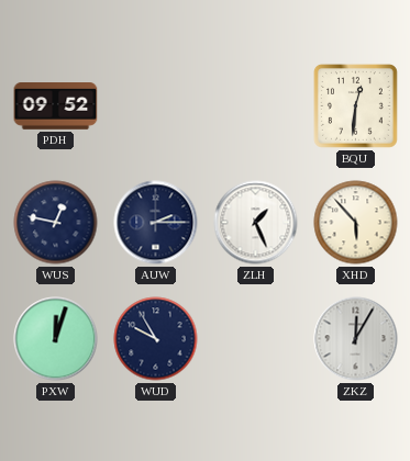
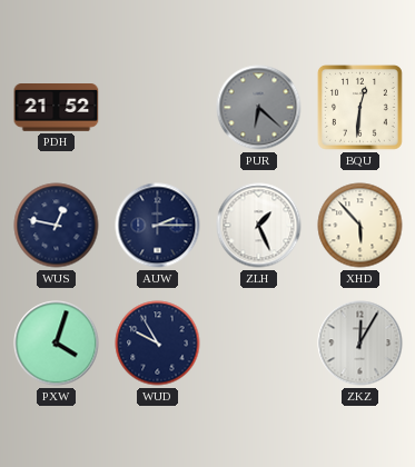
PDH: 09:52 -> 21:52
PUR: none -> 6:22
PXW: 12:03 -> 4:03
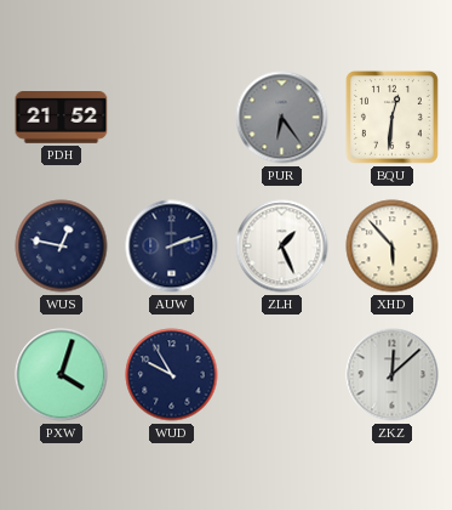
PUR: 6:22 -> 6:24
AUW: 2:15 -> 2:12
ZKZ: 12:05 -> 12:08
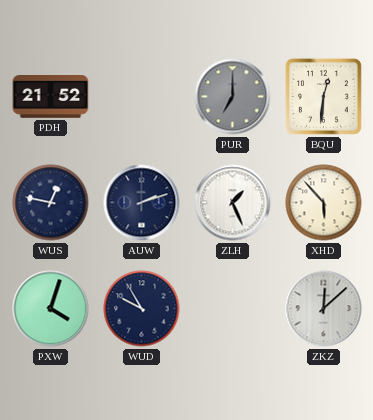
PUR: 6:24 -> 7:00
